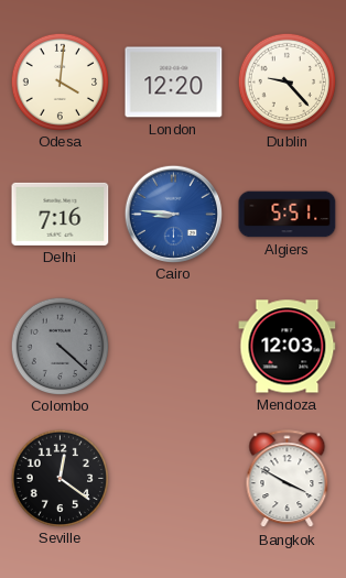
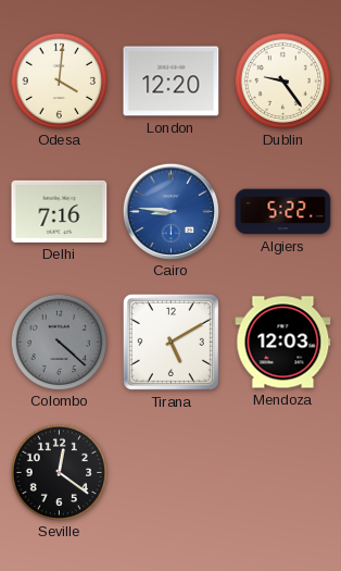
Dublin: 9:23 -> 9:24
Algiers: 5:51 -> 5:22
Tirana: none -> 5:10
Bangkok: 3:50 -> none
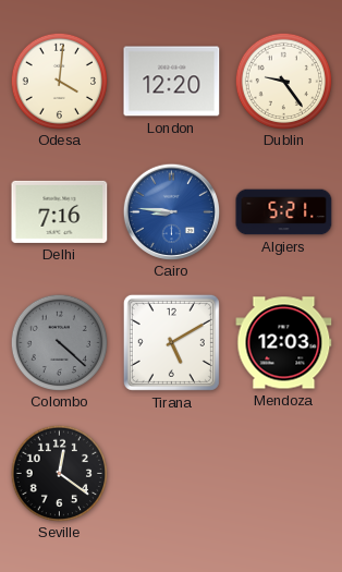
Algiers: 5:22 -> 5:21
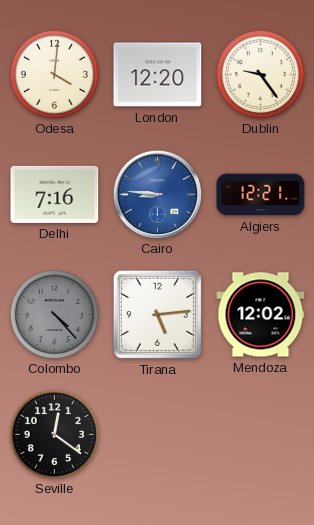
Algiers: 5:21 -> 12:21
Colombo: 4:22 -> 4:23
Tirana: 5:10 -> 5:14
Mendoza: 12:03 -> 12:02
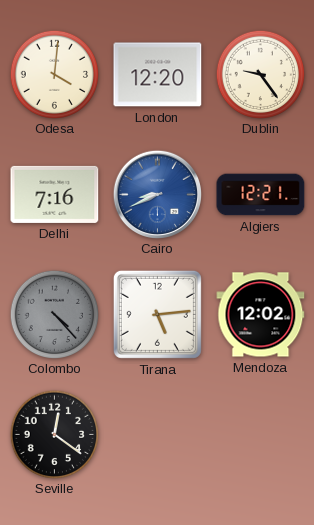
Cairo: 8:46 -> 8:41
